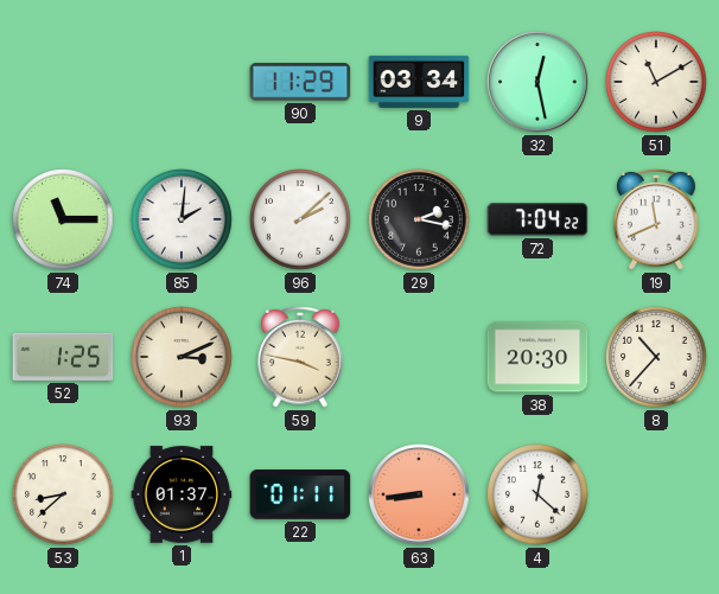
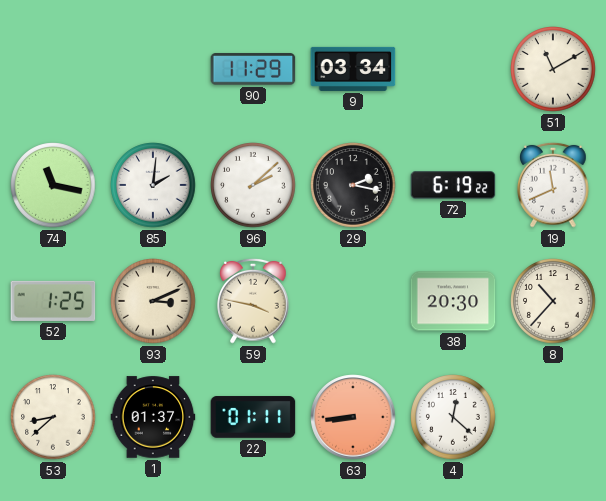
32: 12:28 -> none
74: 11:15 -> 11:17
72: 7:04 -> 6:19
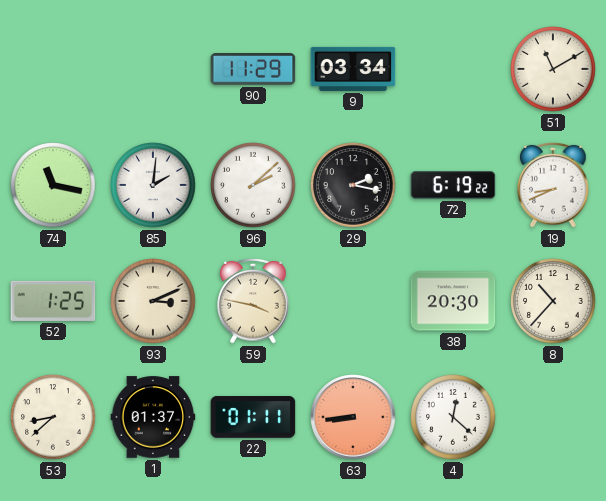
19: 11:41 -> 8:41
